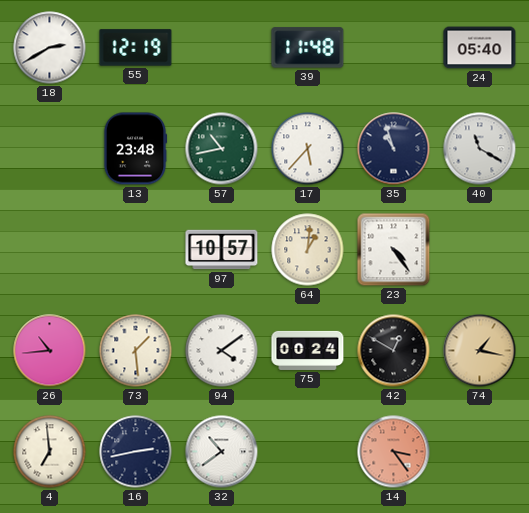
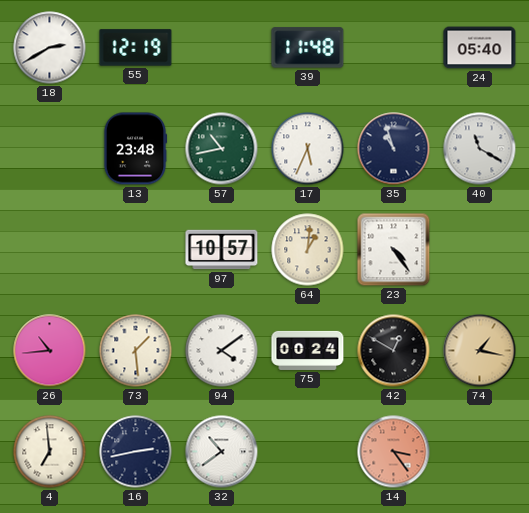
17: 5:37 -> 5:34
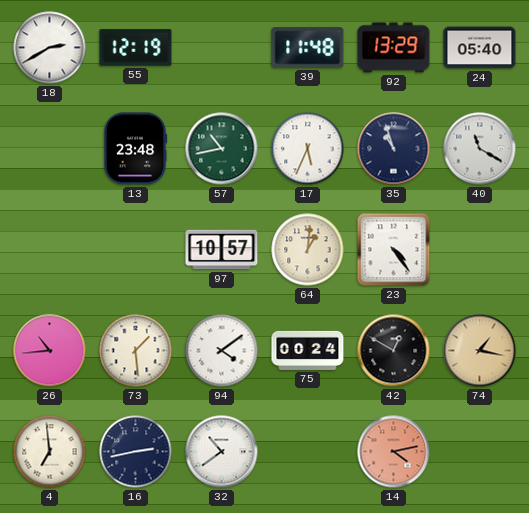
92: none -> 13:29
14: 3:24 -> 4:13
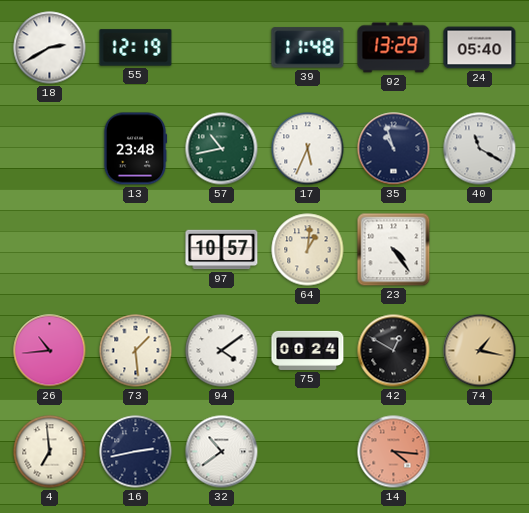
14: 4:13 -> 4:16
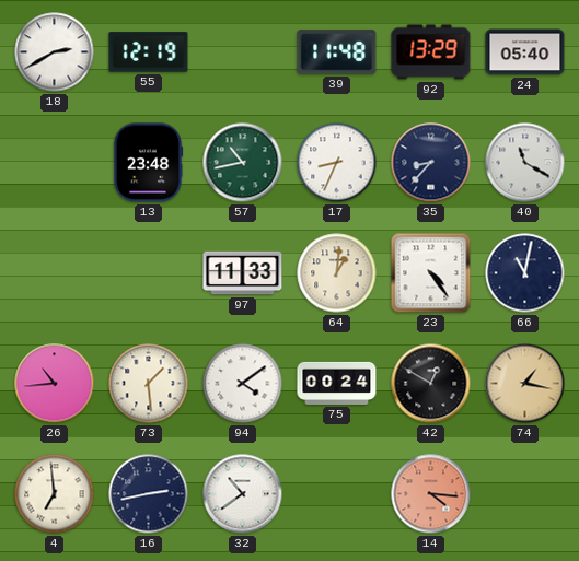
17: 5:34 -> 8:34
35: 10:57 -> 8:37
97: 10:57 -> 11:33
66: none -> 11:02
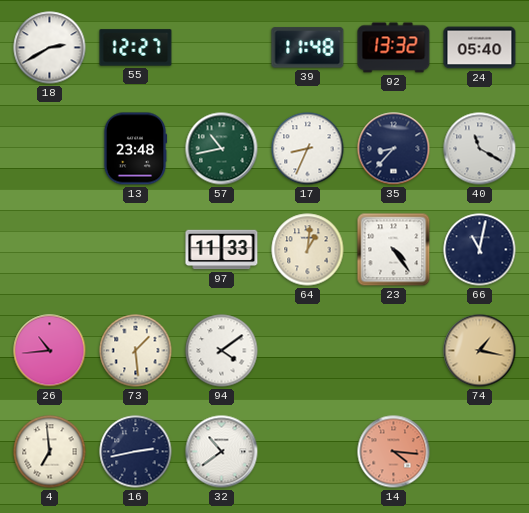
55: 12:19 -> 12:27
92: 13:29 -> 13:32
75: 00:24 -> none
42: 12:50 -> none
